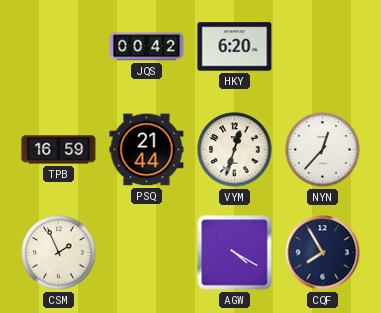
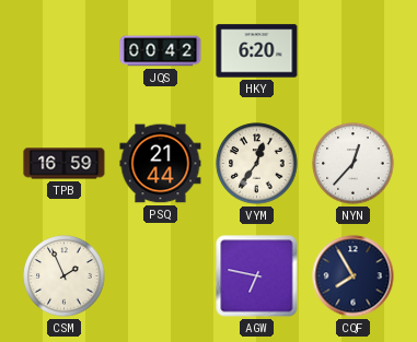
VYM: 12:33 -> 12:36
AGW: 4:20 -> 6:47
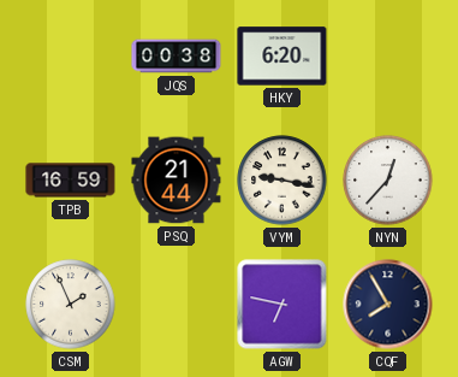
JQS: 00:42 -> 00:38
VYM: 12:36 -> 9:17
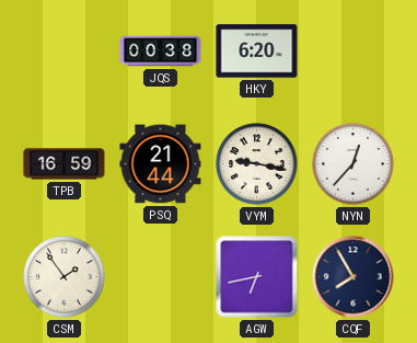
CSM: 1:56 -> 1:54
AGW: 6:47 -> 6:43
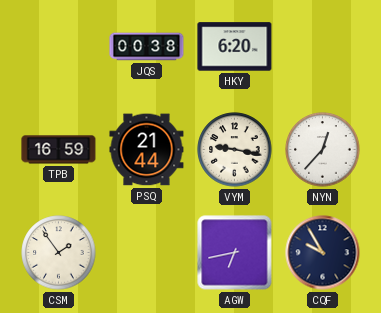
CQF: 7:55 -> 9:55
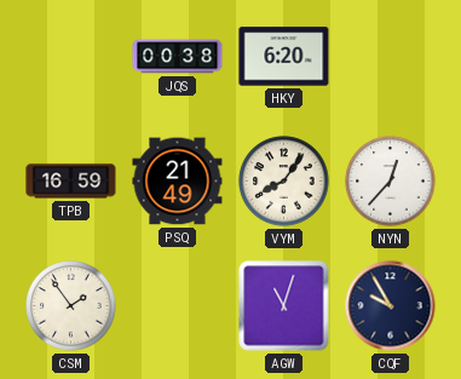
PSQ: 21:44 -> 21:49
VYM: 9:17 -> 8:06
AGW: 6:43 -> 11:03
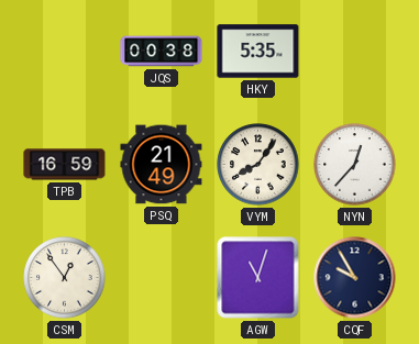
HKY: 6:20 -> 5:35
CSM: 1:54 -> 12:54
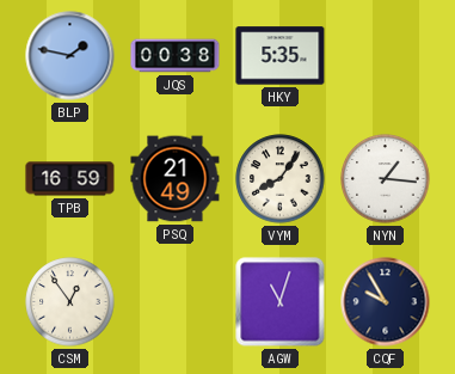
BLP: none -> 1:47
NYN: 12:37 -> 1:16
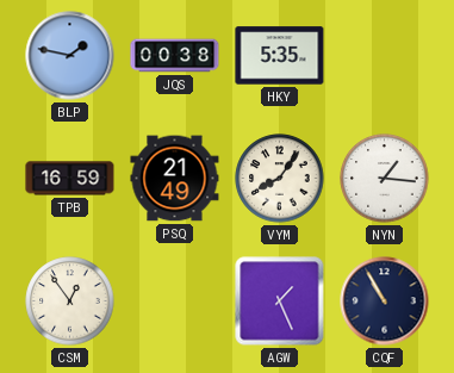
AGW: 11:03 -> 1:26
CQF: 9:55 -> 10:55
